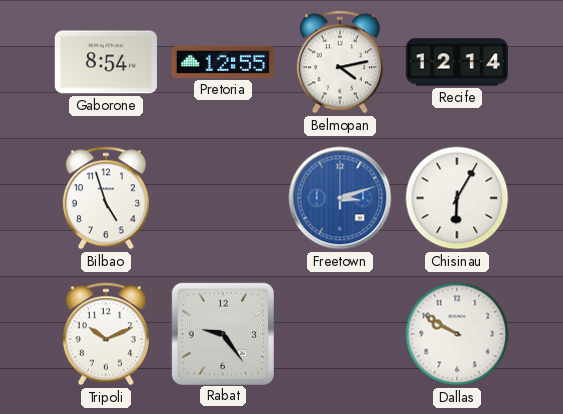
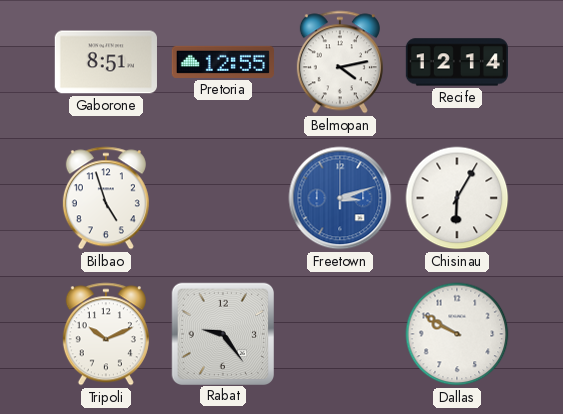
Gaborone: 8:54 -> 8:51
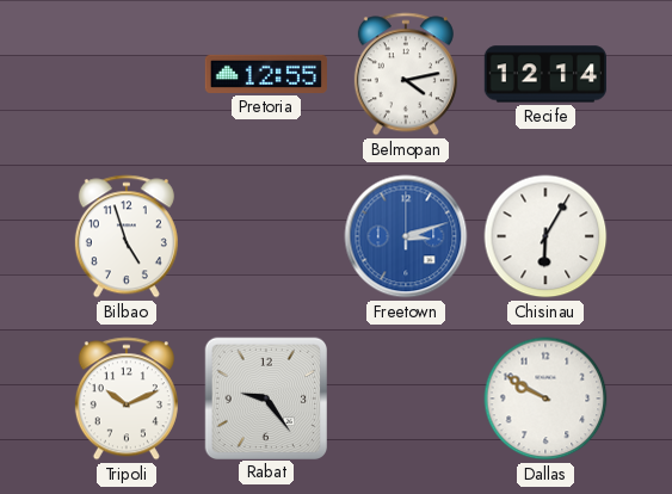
Gaborone: 8:51 -> none
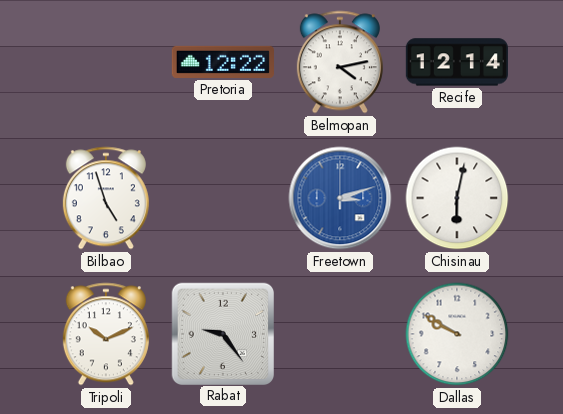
Pretoria: 12:55 -> 12:22
Chisinau: 6:05 -> 6:02
